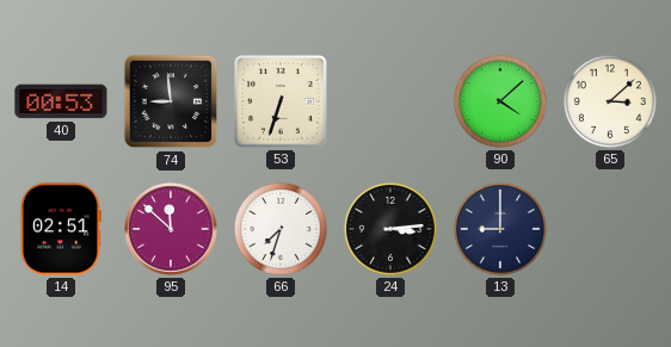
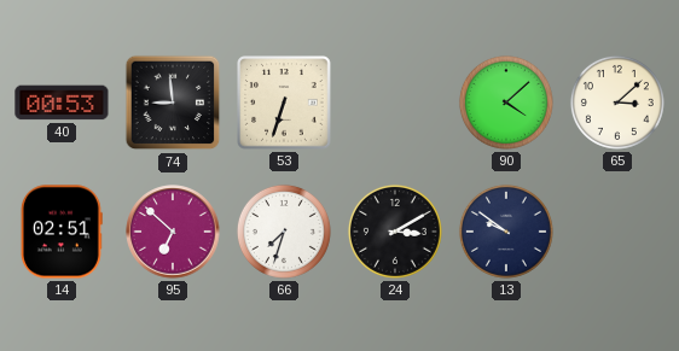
95: 11:52 -> 6:52
24: 3:14 -> 3:10
13: 9:00 -> 9:51
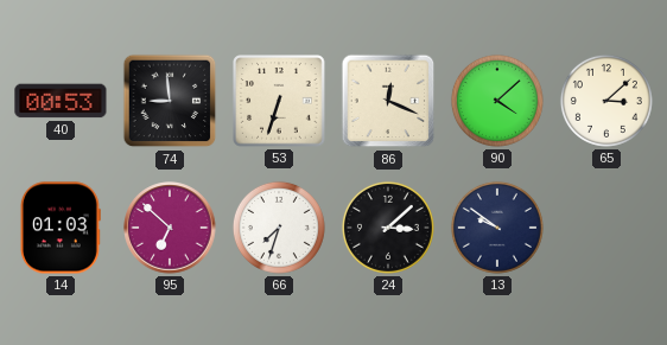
86: none -> 12:19
14: 02:51 -> 01:03
24: 3:10 -> 3:08
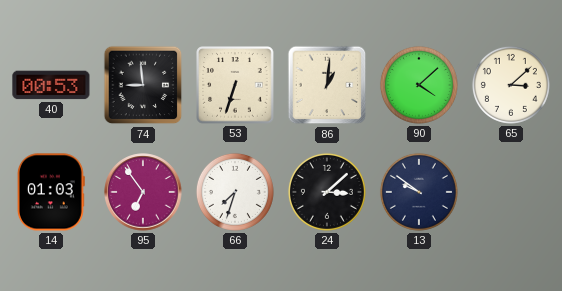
86: 12:19 -> 1:01
95: 6:52 -> 6:54
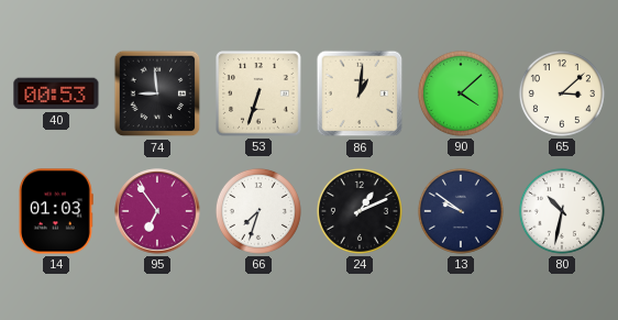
24: 3:08 -> 1:11
80: none -> 10:32
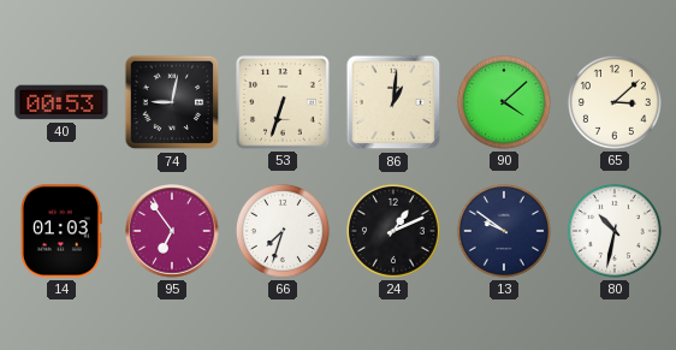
74: 8:59 -> 9:02
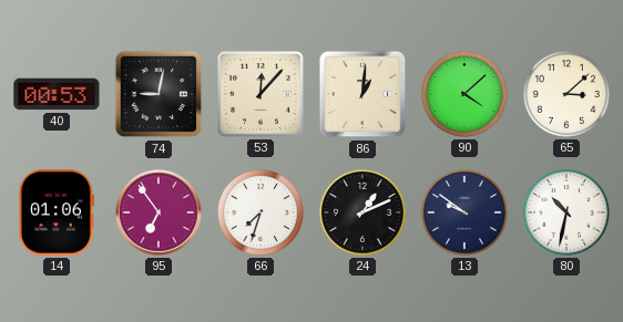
53: 6:33 -> 12:07
14: 01:03 -> 01:06
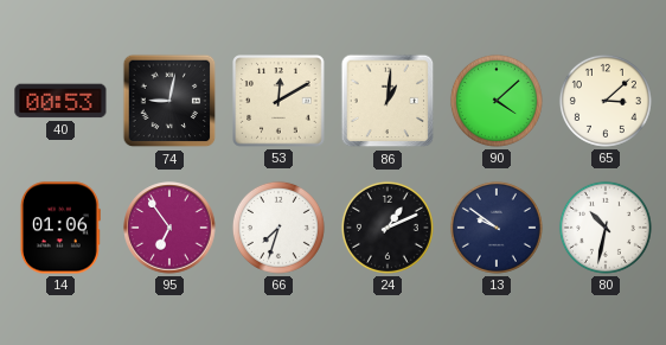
53: 12:07 -> 12:10
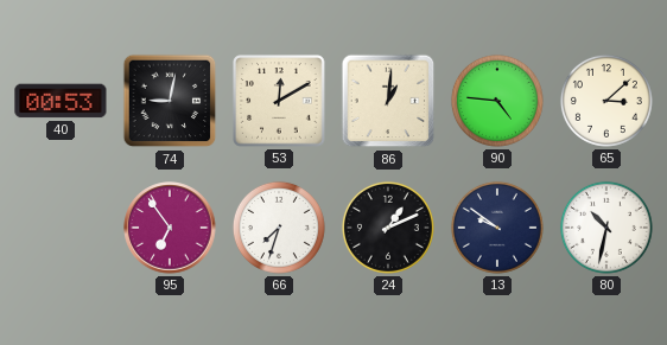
90: 4:08 -> 4:46
14: 01:06 -> none
